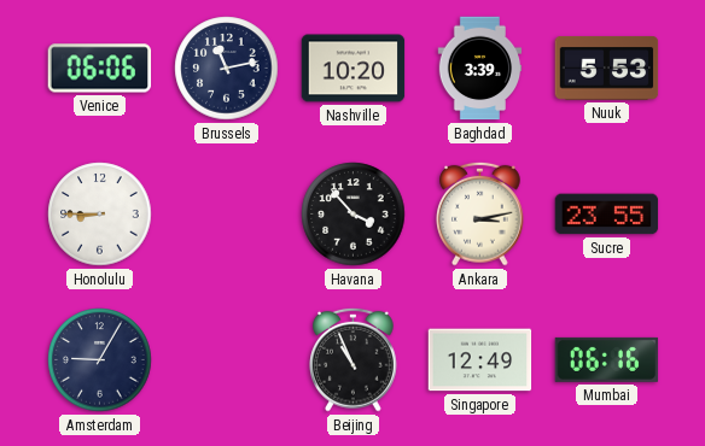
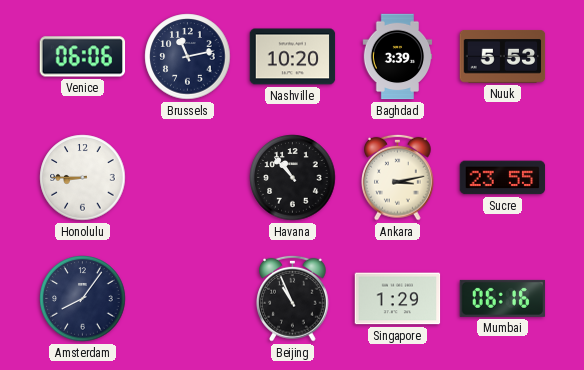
Havana: 3:53 -> 10:53
Amsterdam: 9:05 -> 8:06
Singapore: 12:49 -> 1:29
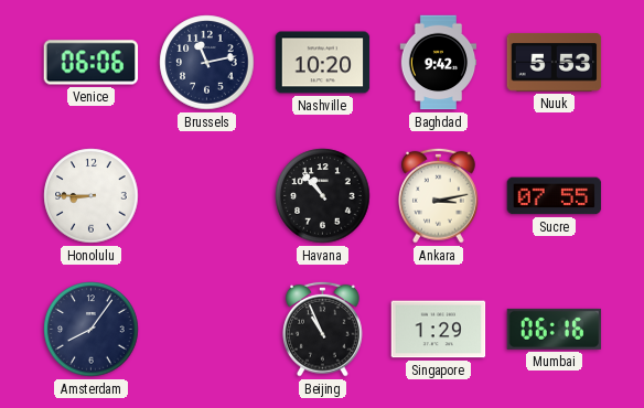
Baghdad: 3:39 -> 9:42
Sucre: 23:55 -> 07:55
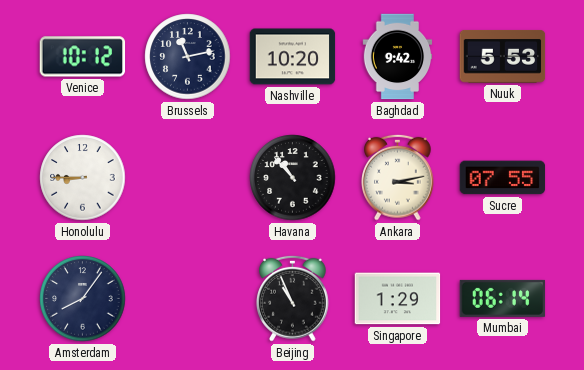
Venice: 06:06 -> 10:12
Mumbai: 06:16 -> 06:14
